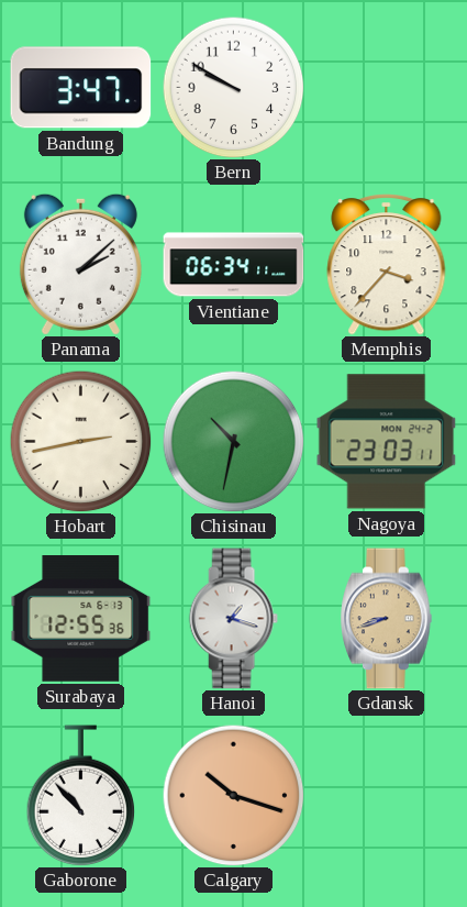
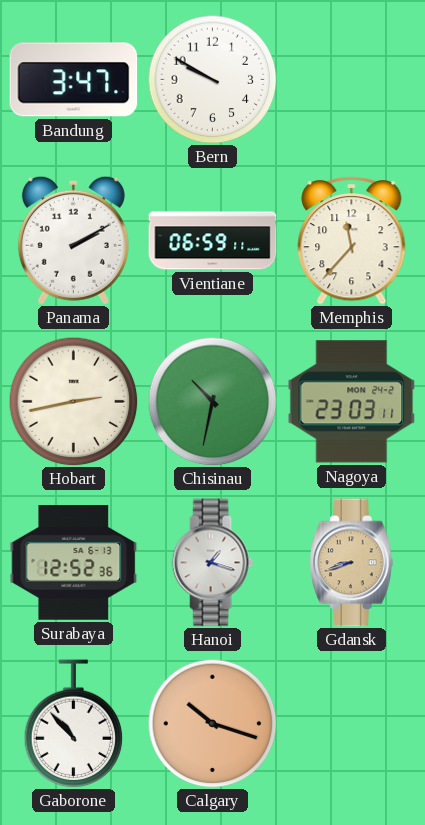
Panama: 2:08 -> 2:10
Vientiane: 06:34 -> 06:59
Memphis: 3:37 -> 11:37
Surabaya: 12:55 -> 12:52
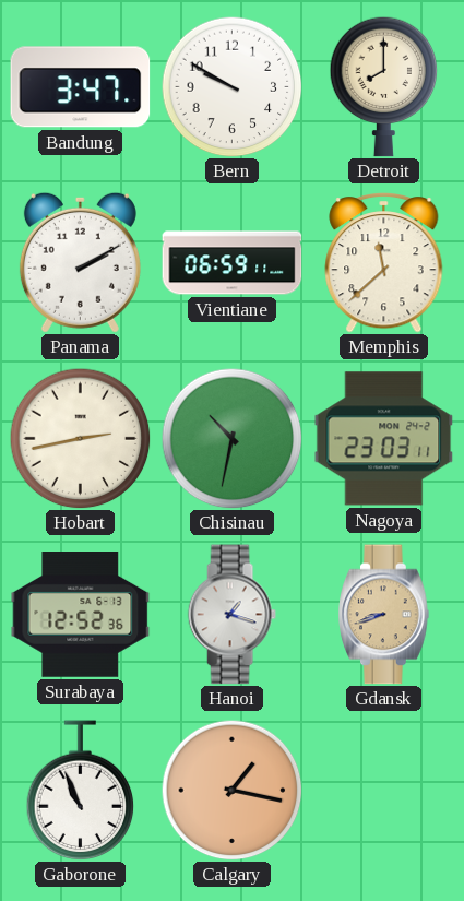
Detroit: none -> 8:00
Memphis: 11:37 -> 11:38
Gaborone: 10:53 -> 10:56
Calgary: 10:18 -> 1:17
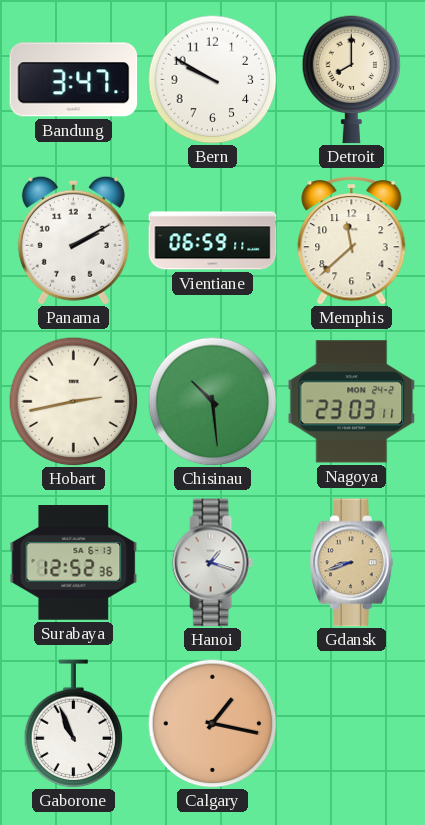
Chisinau: 10:32 -> 10:29
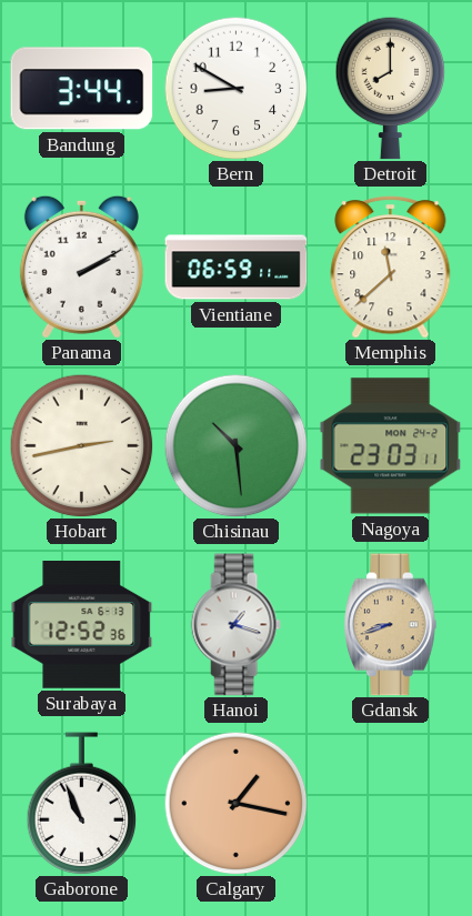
Bandung: 3:47 -> 3:44
Bern: 9:50 -> 8:50
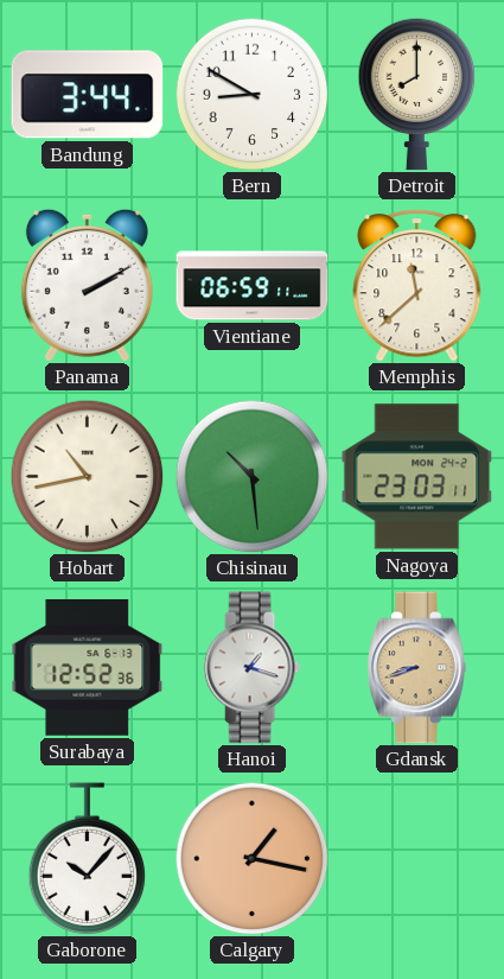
Hobart: 2:43 -> 10:43
Gaborone: 10:56 -> 10:07
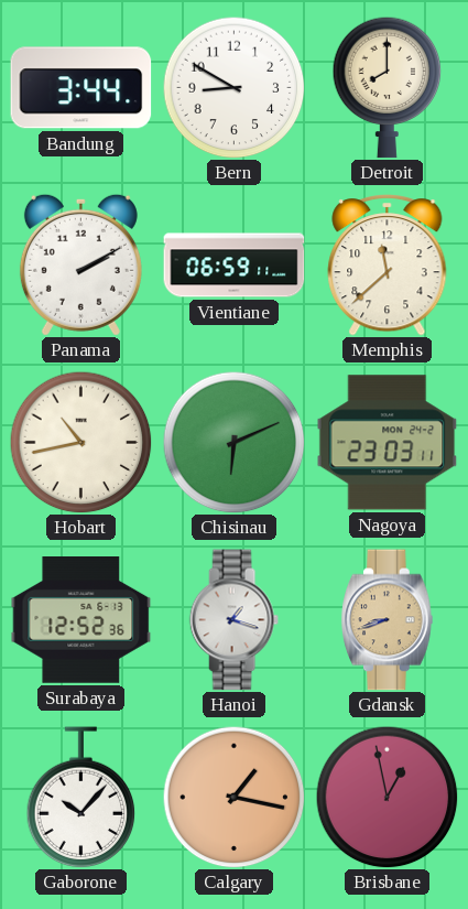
Chisinau: 10:29 -> 6:11
Brisbane: none -> 12:58
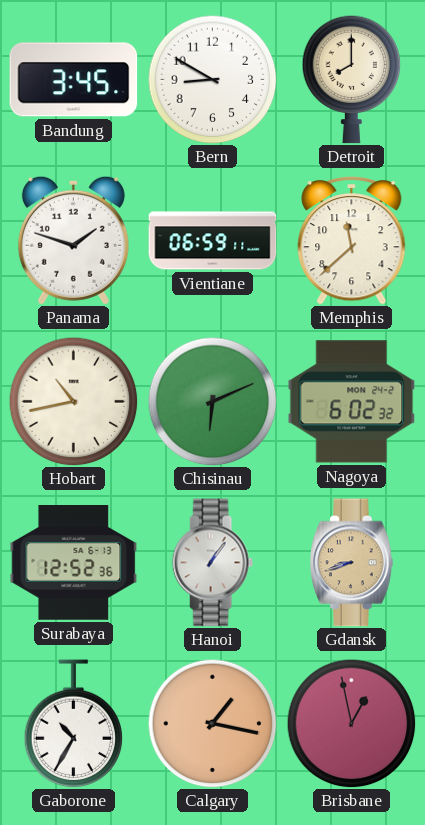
Bandung: 3:44 -> 3:45
Panama: 2:10 -> 1:48
Nagoya: 23:03 -> 6:02
Hanoi: 1:18 -> 1:06
Gaborone: 10:07 -> 10:35
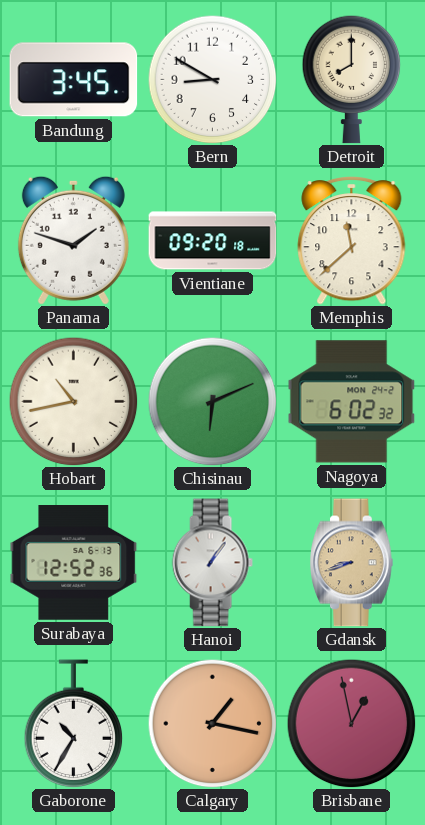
Vientiane: 06:59 -> 09:20
